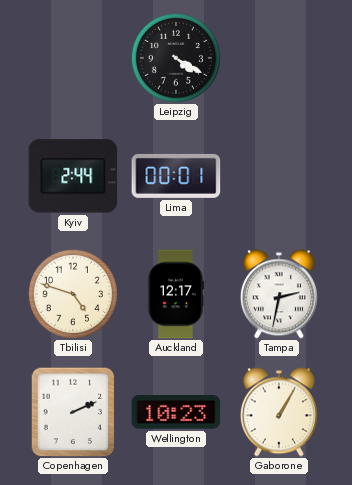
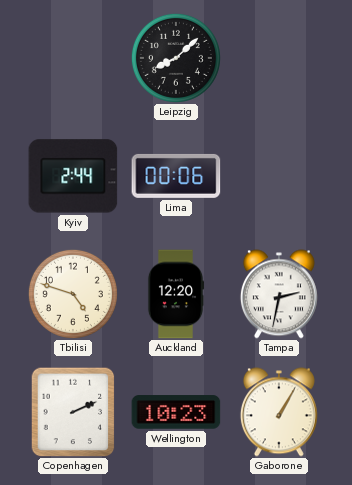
Leipzig: 4:20 -> 8:08
Lima: 00:01 -> 00:06
Auckland: 12:17 -> 12:20
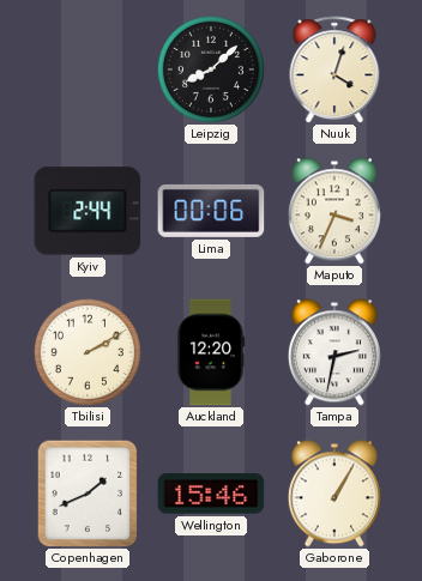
Nuuk: none -> 4:03
Maputo: none -> 3:34
Tbilisi: 4:48 -> 2:10
Copenhagen: 2:11 -> 1:41
Wellington: 10:23 -> 15:46
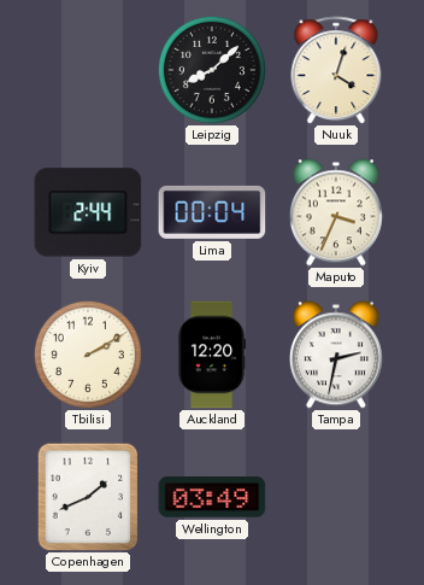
Lima: 00:06 -> 00:04
Wellington: 15:46 -> 03:49
Gaborone: 1:05 -> none
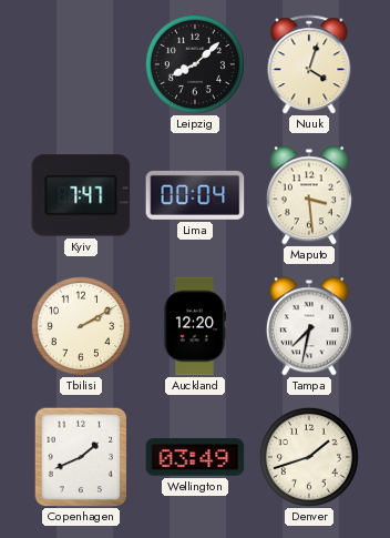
Kyiv: 2:44 -> 7:47
Maputo: 3:34 -> 3:29
Tampa: 2:32 -> 7:32
Denver: none -> 1:42
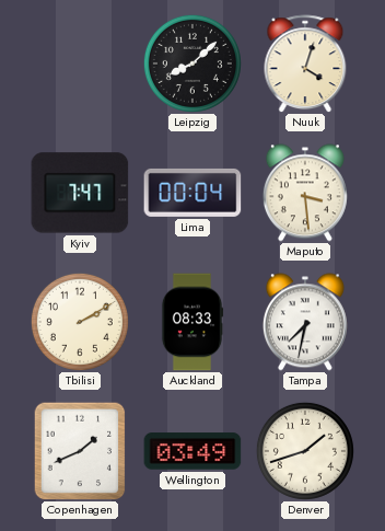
Auckland: 12:20 -> 08:33
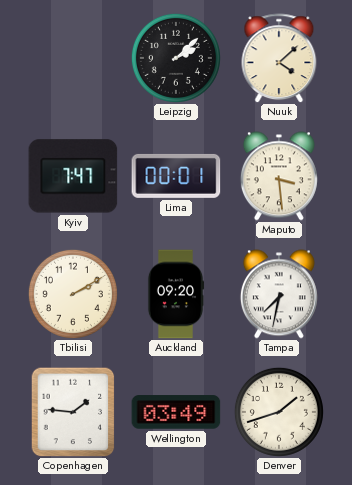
Leipzig: 8:08 -> 2:08
Nuuk: 4:03 -> 4:08
Lima: 00:04 -> 00:01
Auckland: 08:33 -> 09:20
Copenhagen: 1:41 -> 1:46
